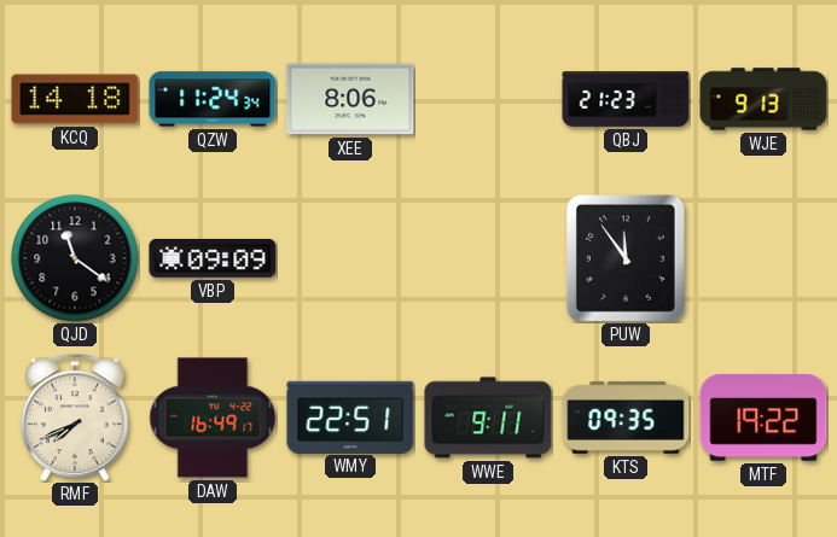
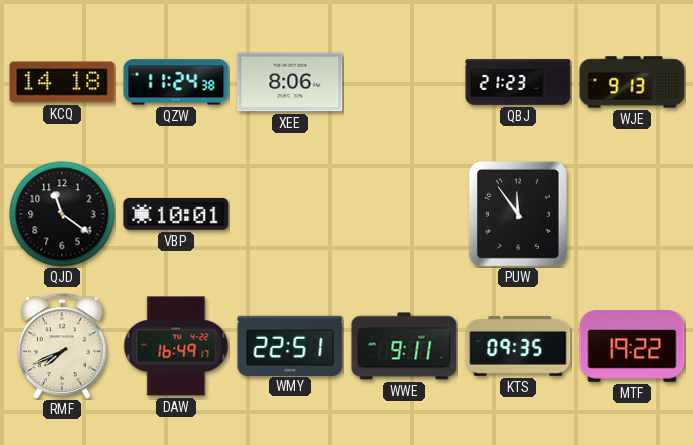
QZW: 11:24:34 -> 11:24:38
VBP: 09:09 -> 10:01
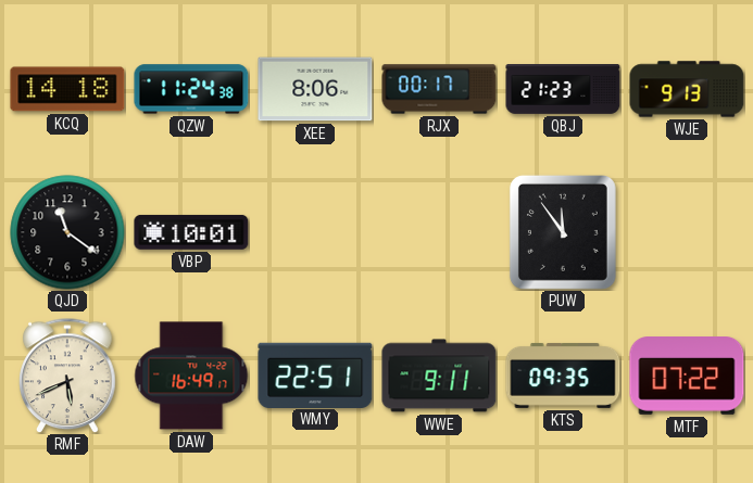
RJX: none -> 00:17
RMF: 7:41 -> 5:41
MTF: 19:22 -> 07:22
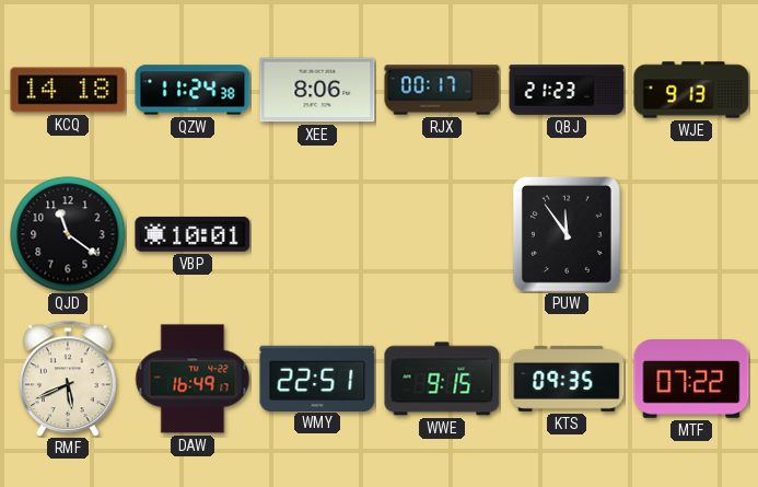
WWE: 9:11 -> 9:15
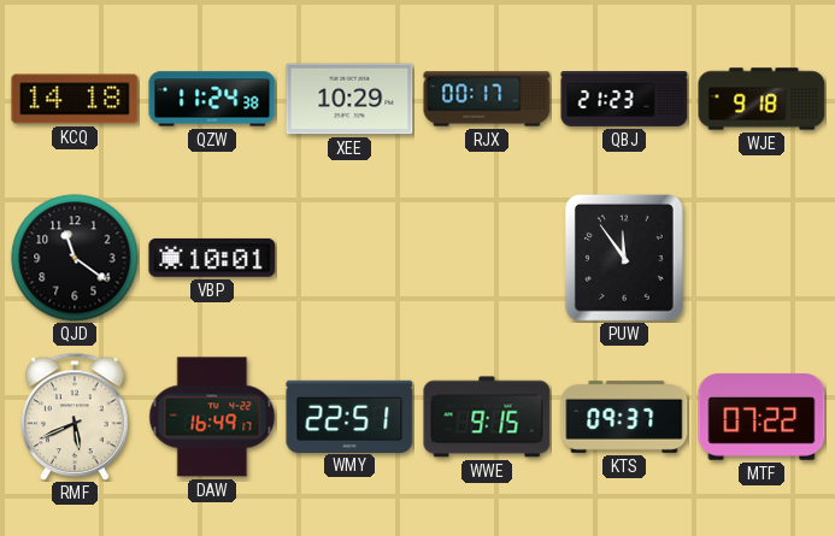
XEE: 8:06 -> 10:29
WJE: 9:13 -> 9:18
KTS: 09:35 -> 09:37
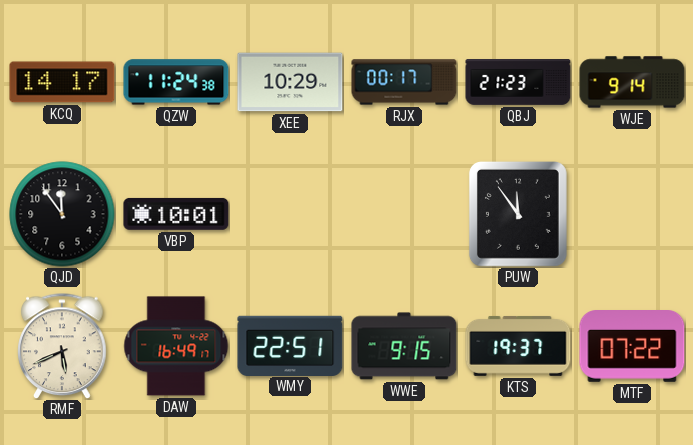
KCQ: 14:18 -> 14:17
WJE: 9:18 -> 9:14
QJD: 11:21 -> 11:54
KTS: 09:37 -> 19:37
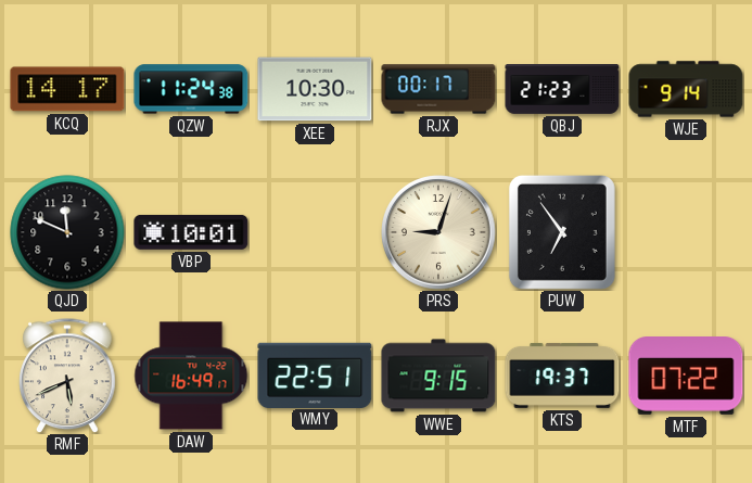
XEE: 10:29 -> 10:30
QJD: 11:54 -> 11:49
PRS: none -> 9:03
PUW: 11:54 -> 6:54
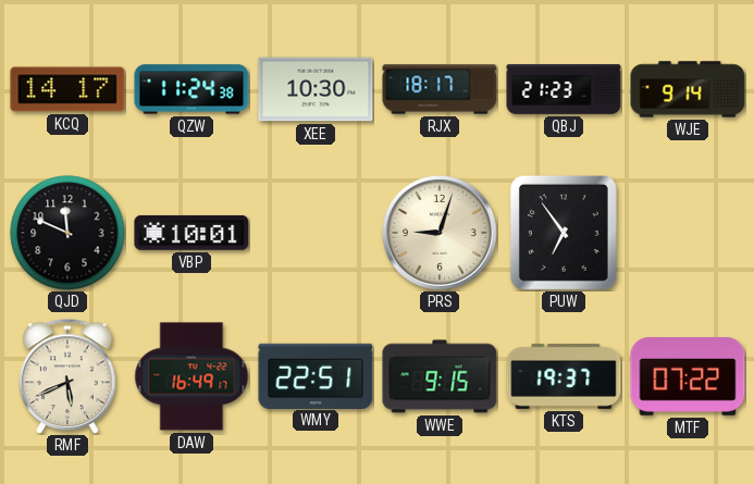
RJX: 00:17 -> 18:17
